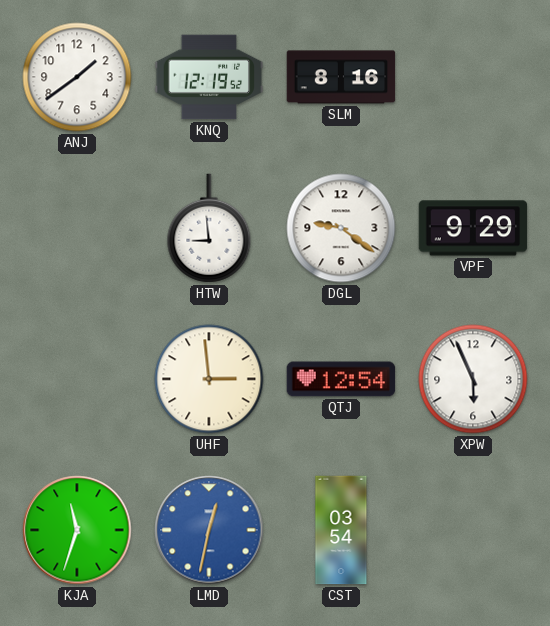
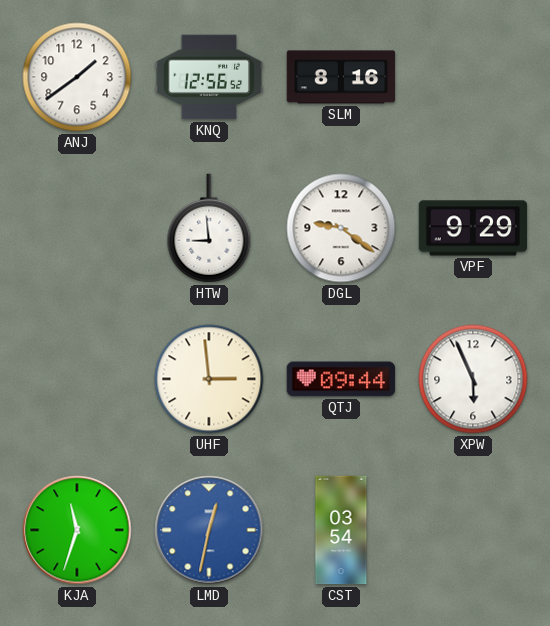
KNQ: 12:19 -> 12:56
QTJ: 12:54 -> 09:44
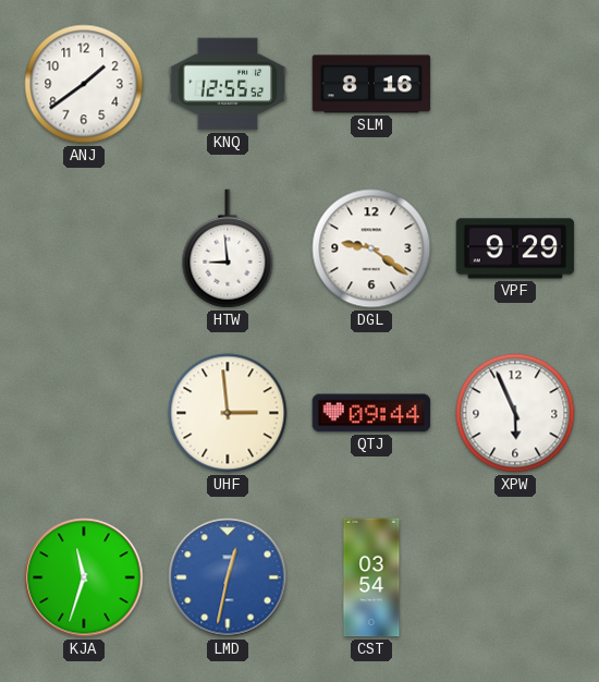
KNQ: 12:56 -> 12:55
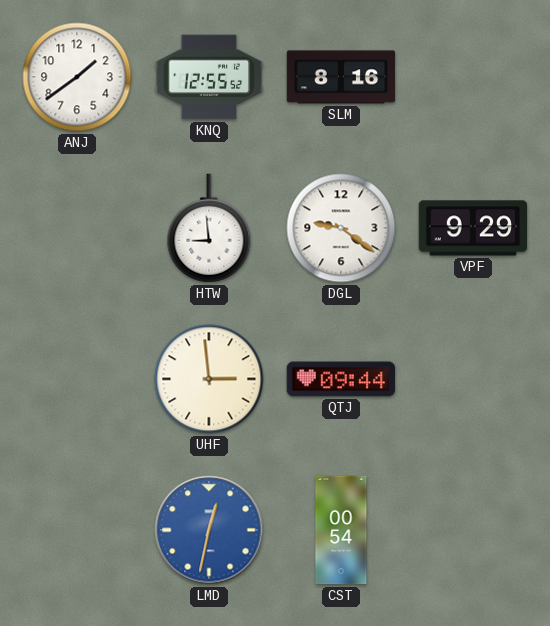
XPW: 5:56 -> none
KJA: 11:33 -> none
CST: 03:54 -> 00:54
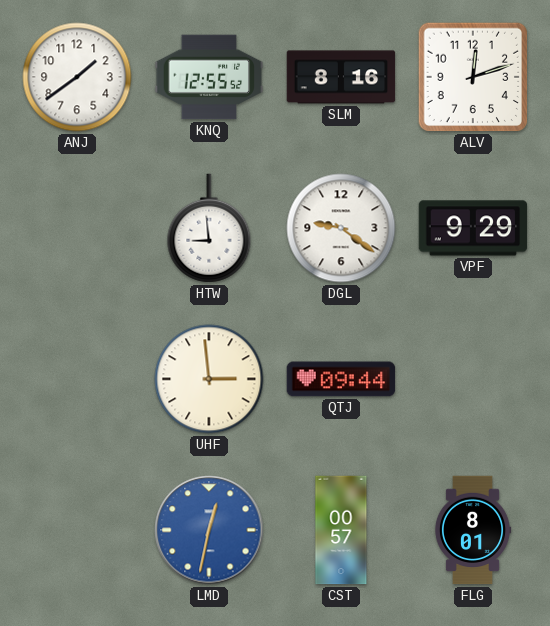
ALV: none -> 12:12
CST: 00:54 -> 00:57
FLG: none -> 8:01
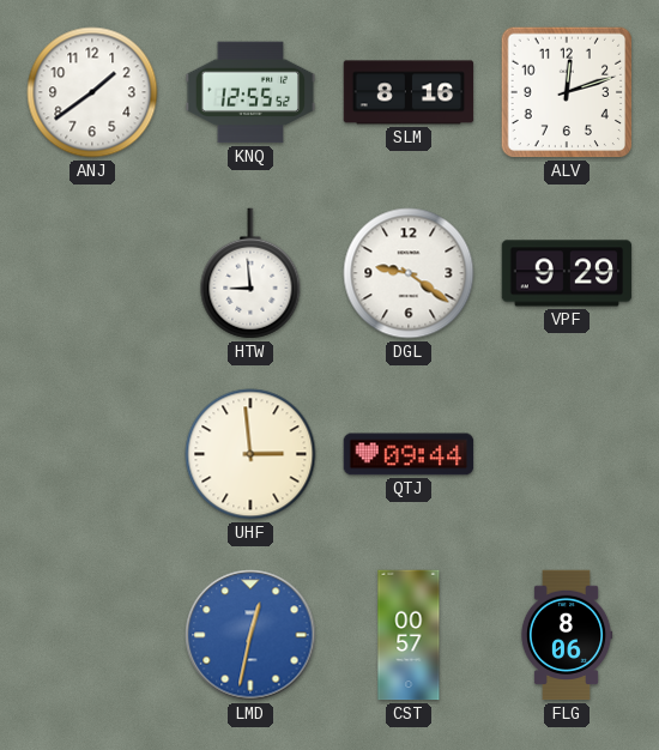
FLG: 8:01 -> 8:06
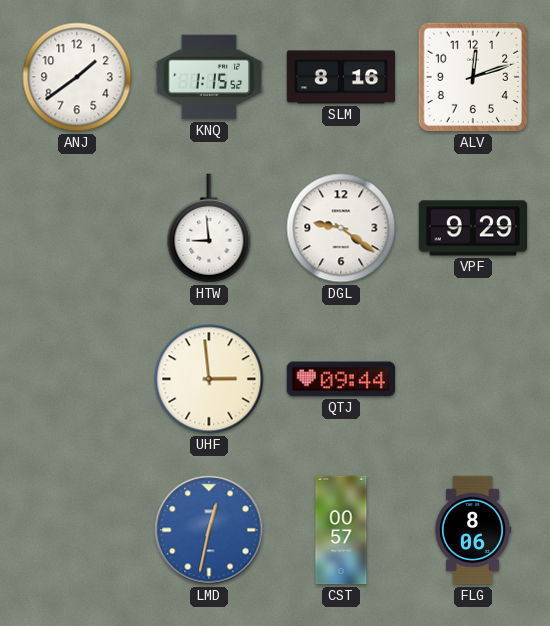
KNQ: 12:55 -> 1:15
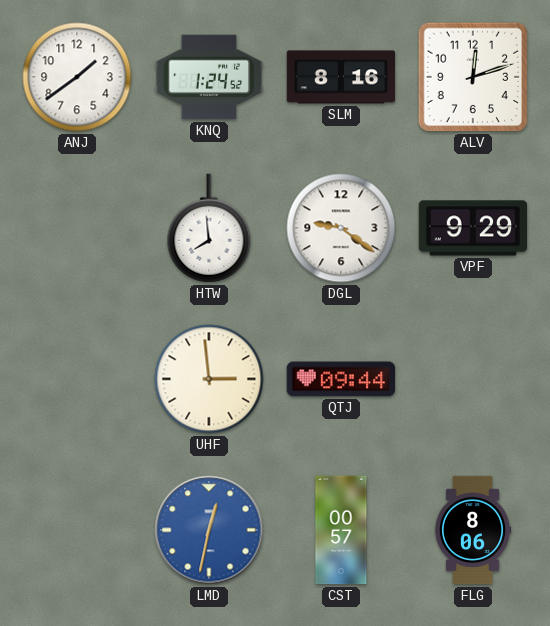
KNQ: 1:15 -> 1:24
HTW: 8:59 -> 7:59
